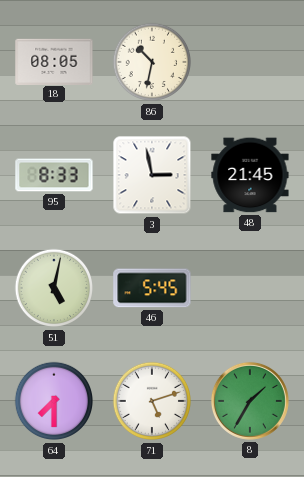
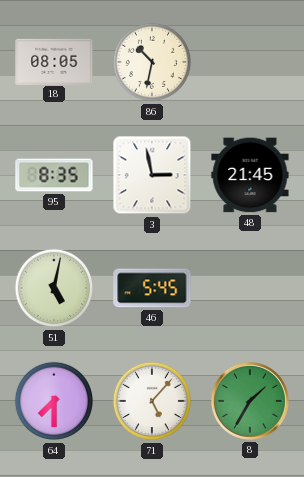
95: 8:33 -> 8:35
71: 5:12 -> 5:07
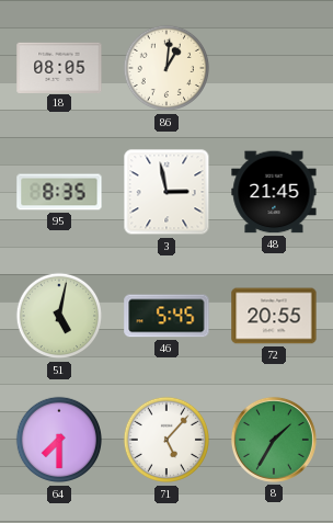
86: 10:32 -> 1:01
72: none -> 20:55
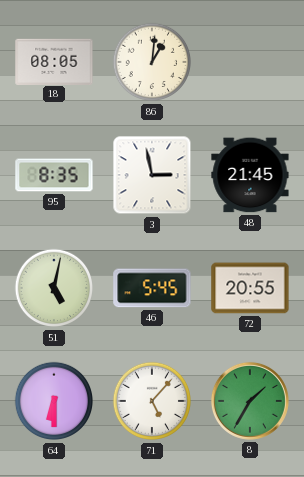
64: 7:30 -> 6:30
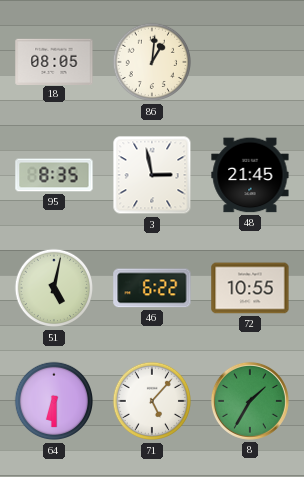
46: 5:45 -> 6:22
72: 20:55 -> 10:55
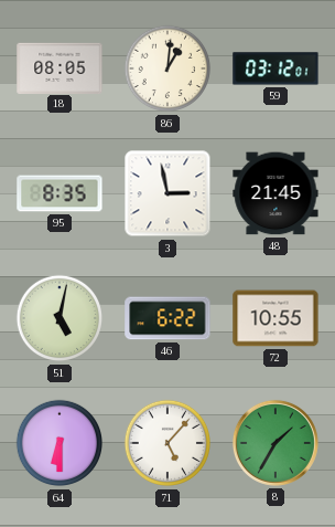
59: none -> 03:12
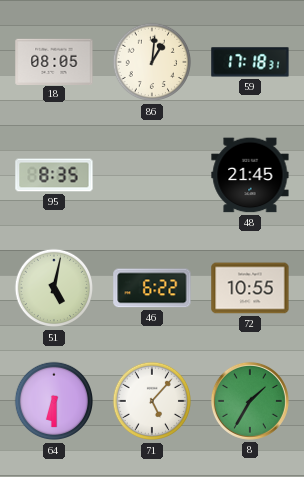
59: 03:12 -> 17:18
3: 2:58 -> none
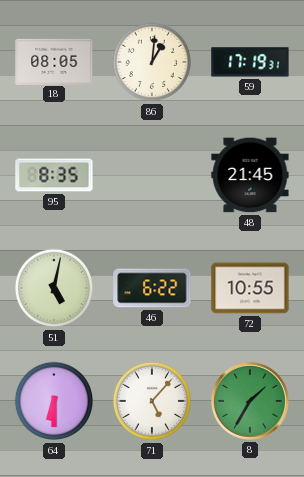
59: 17:18 -> 17:19
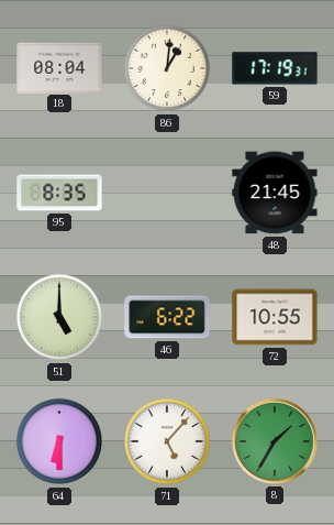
18: 08:05 -> 08:04
51: 5:02 -> 5:00
